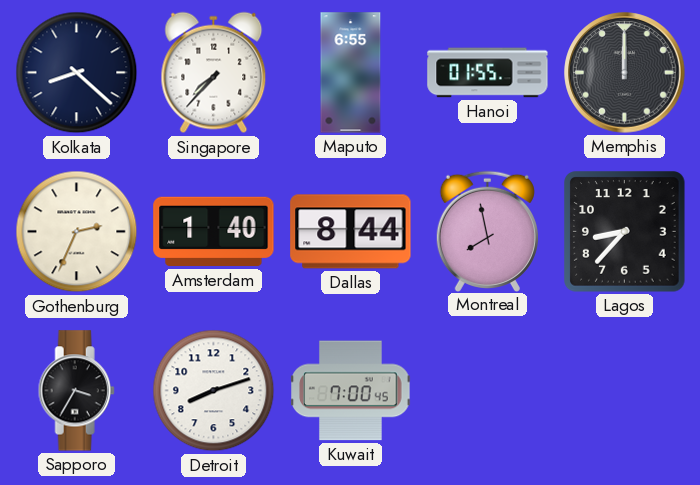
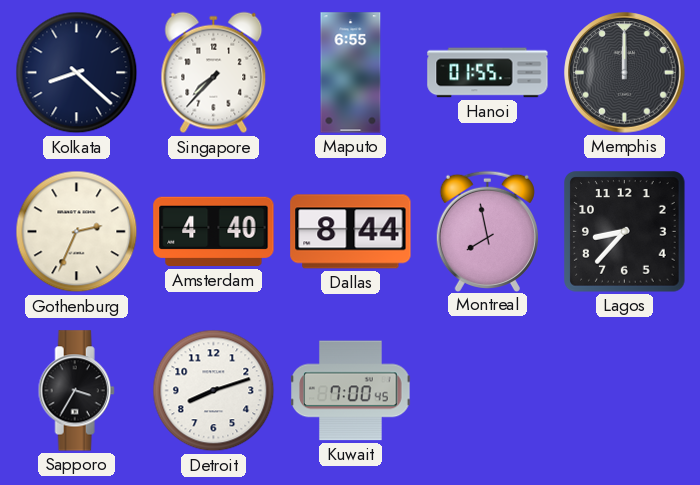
Amsterdam: 1:40 -> 4:40
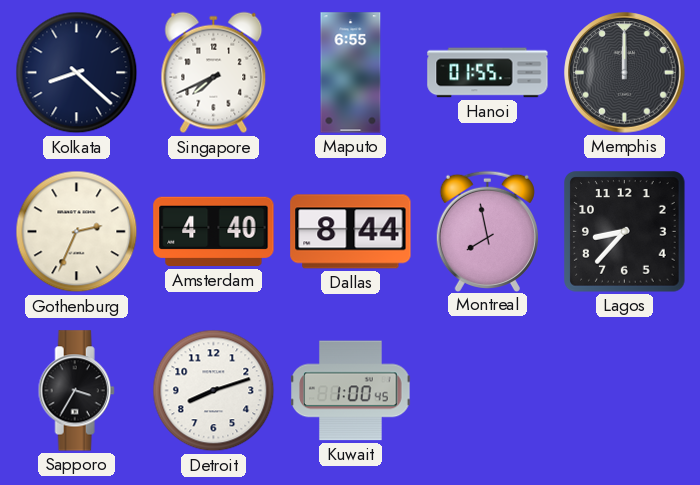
Singapore: 7:37 -> 7:41
Kuwait: 7:00 -> 1:00
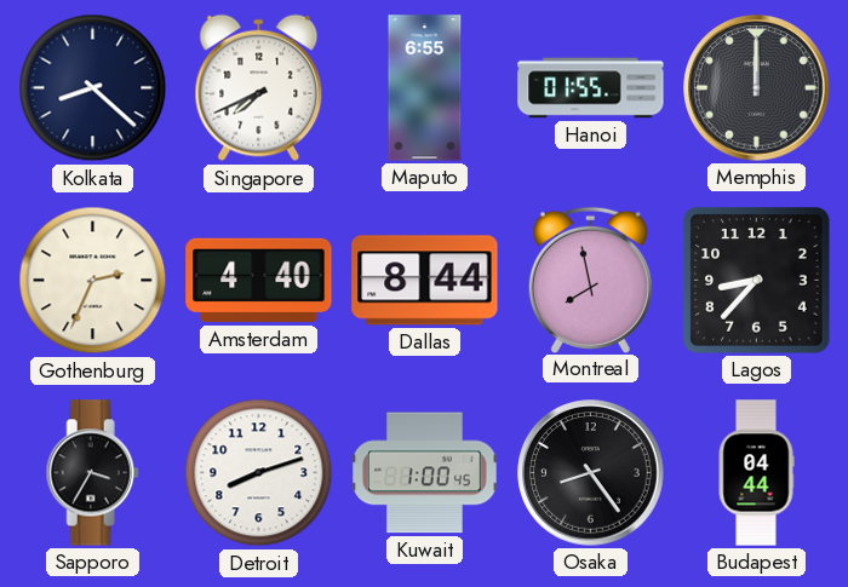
Osaka: none -> 8:24
Budapest: none -> 04:44
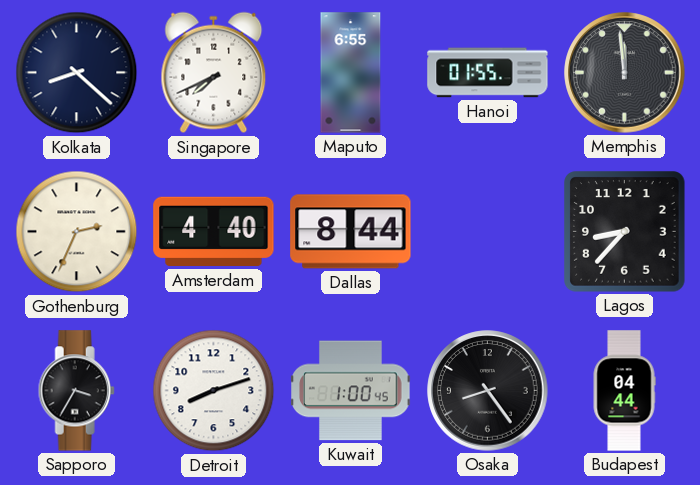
Memphis: 12:00 -> 11:59
Montreal: 7:58 -> none
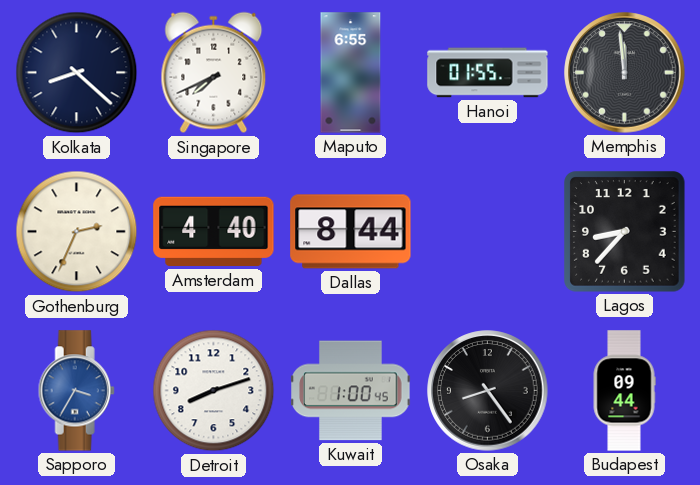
Sapporo dial: black -> blue
Budapest: 04:44 -> 09:44
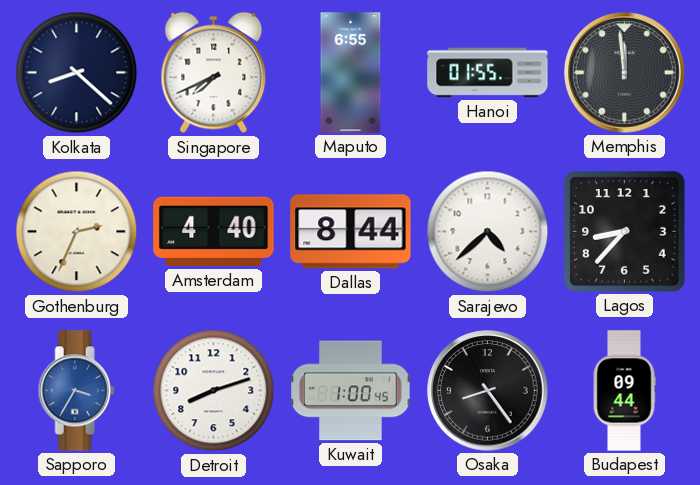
Sarajevo: none -> 4:38
